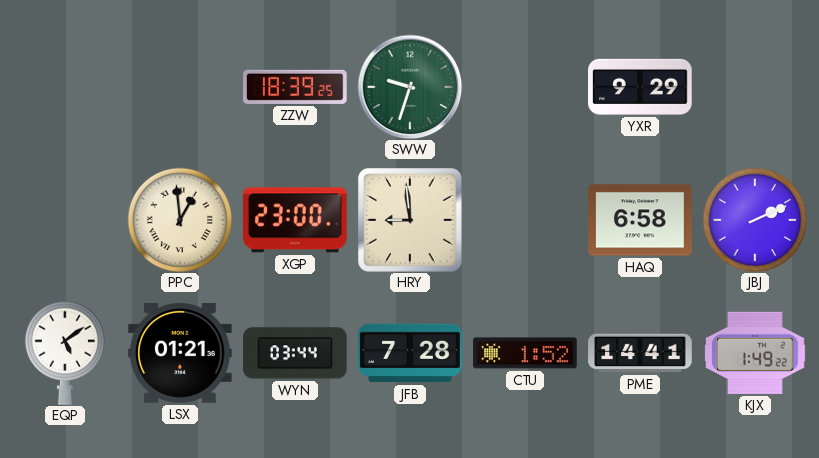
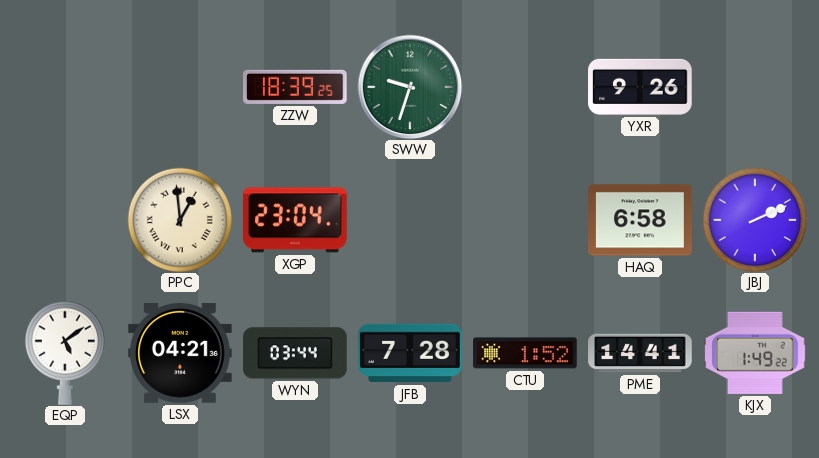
YXR: 9:29 -> 9:26
XGP: 23:00 -> 23:04
HRY: 8:59 -> none
LSX: 01:21 -> 04:21
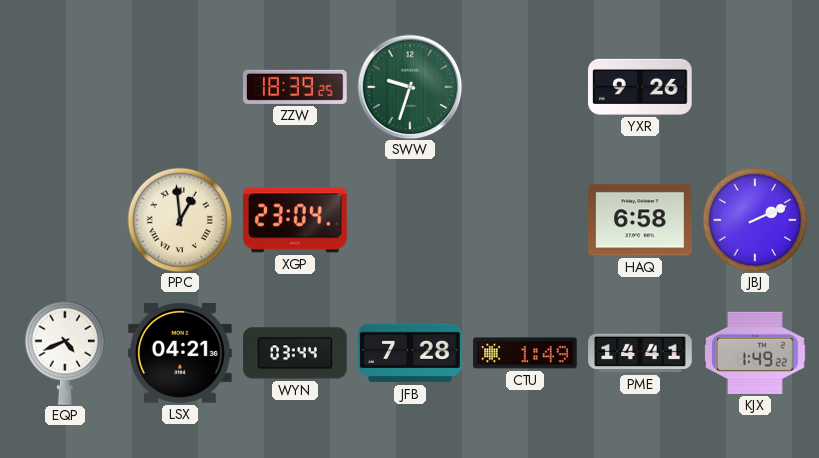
EQP: 5:09 -> 4:41
CTU: 1:52 -> 1:49
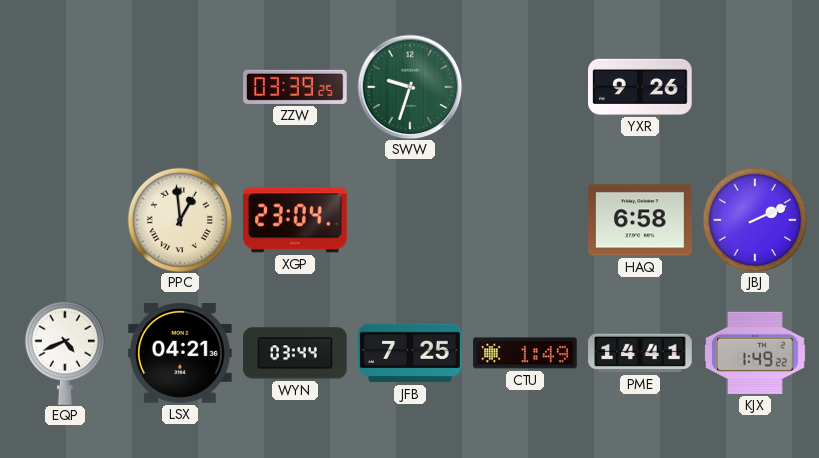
ZZW: 18:39 -> 03:39
JFB: 7:28 -> 7:25
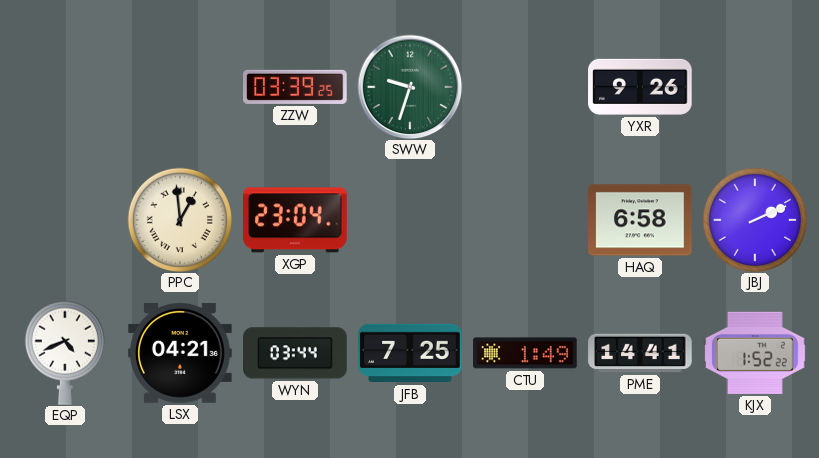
KJX: 1:49 -> 1:52
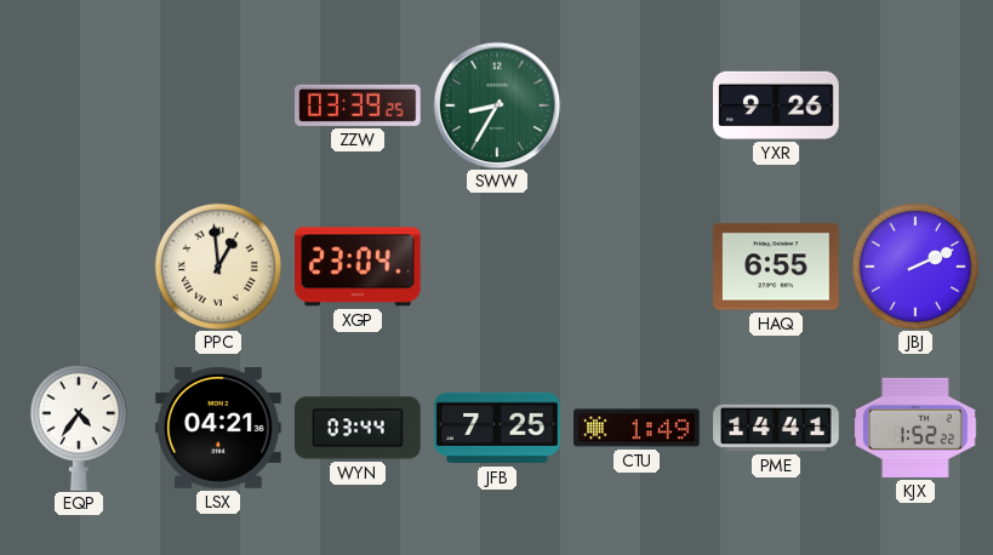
SWW: 9:33 -> 8:35
HAQ: 6:58 -> 6:55
EQP: 4:41 -> 4:36
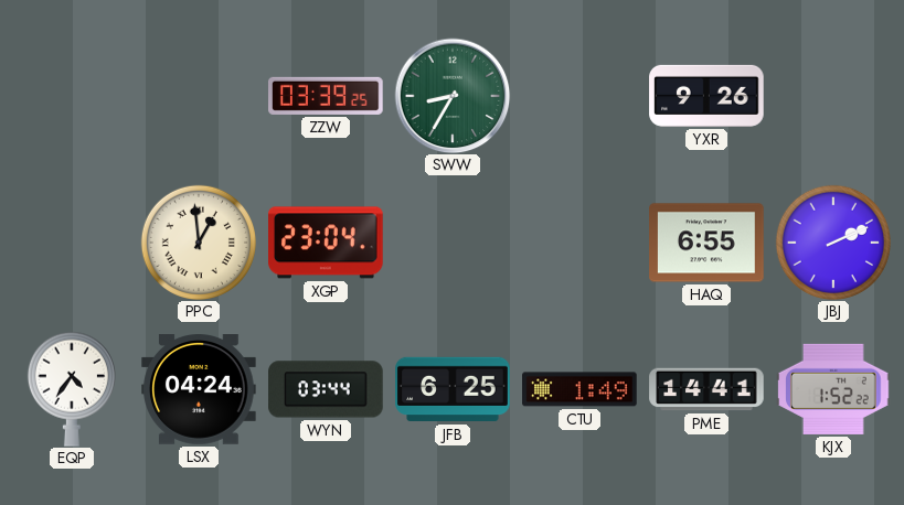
LSX: 04:21 -> 04:24
JFB: 7:25 -> 6:25
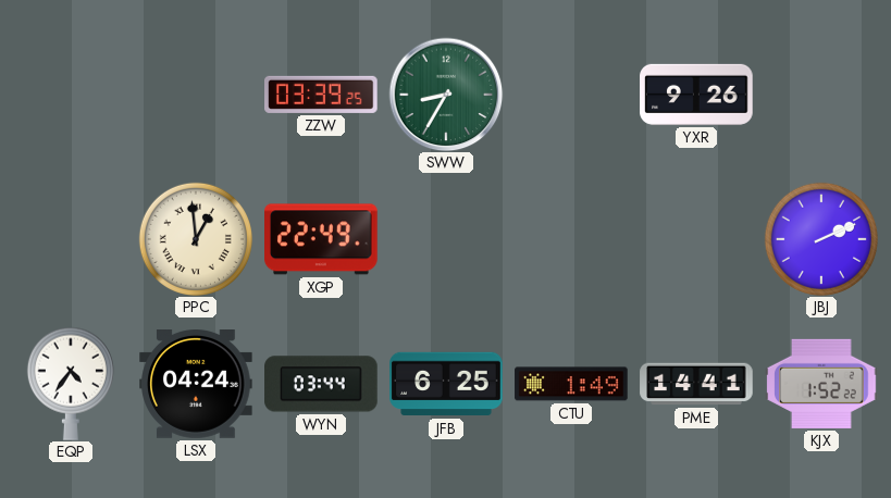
XGP: 23:04 -> 22:49
HAQ: 6:55 -> none
